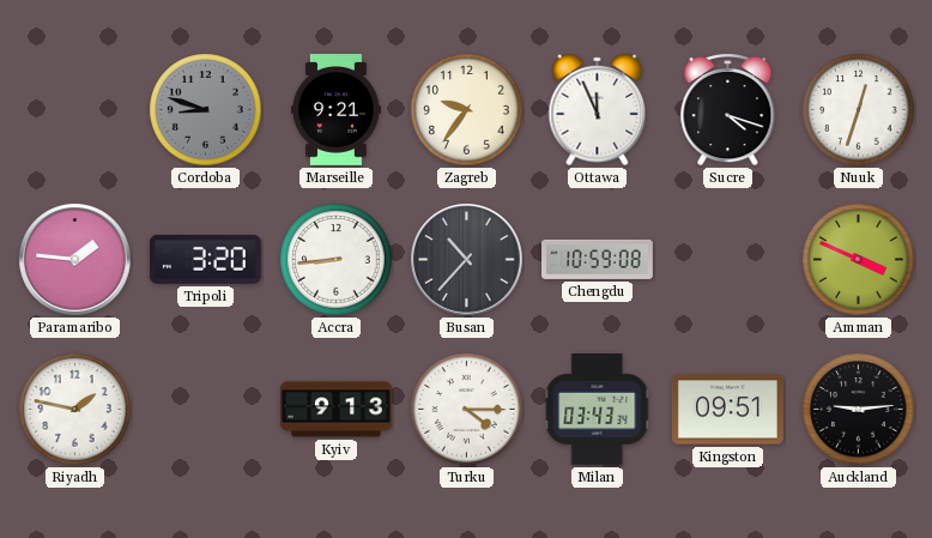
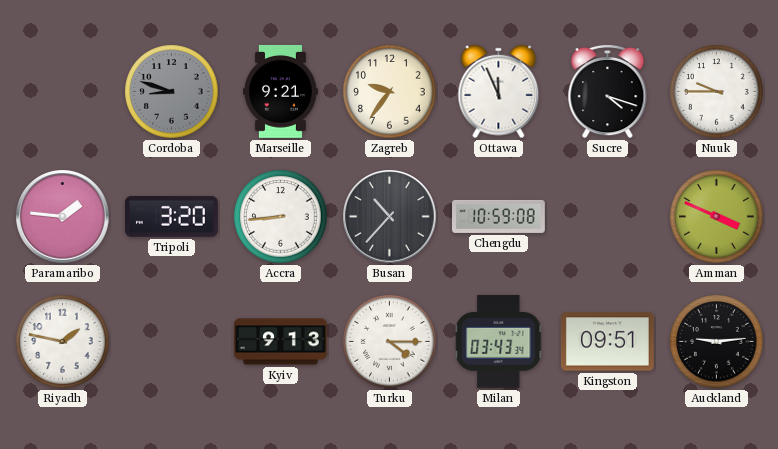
Nuuk: 12:33 -> 9:45
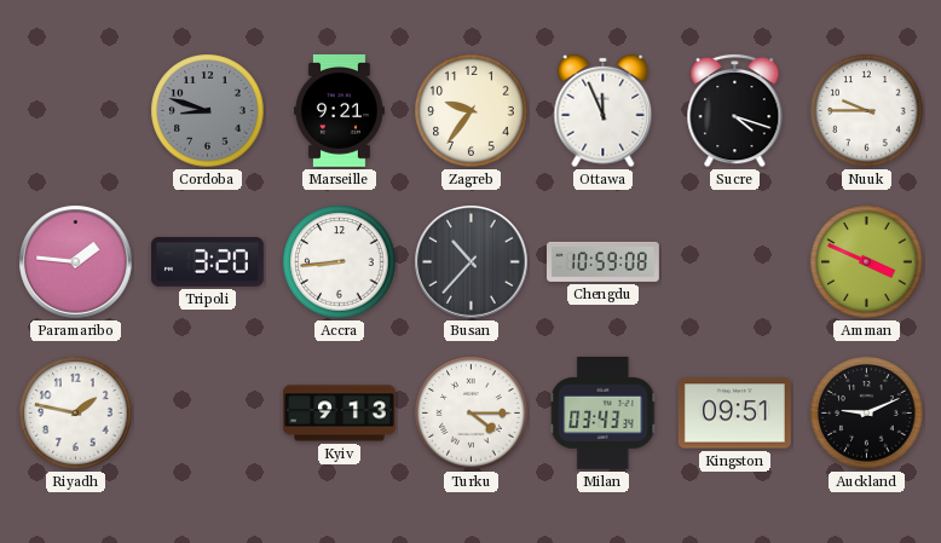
Auckland: 9:14 -> 9:11
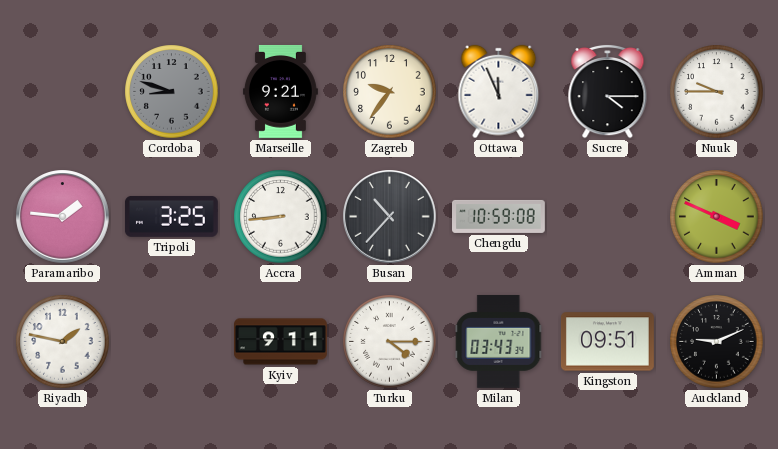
Sucre: 4:18 -> 4:15
Tripoli: 3:20 -> 3:25
Kyiv: 9:13 -> 9:11
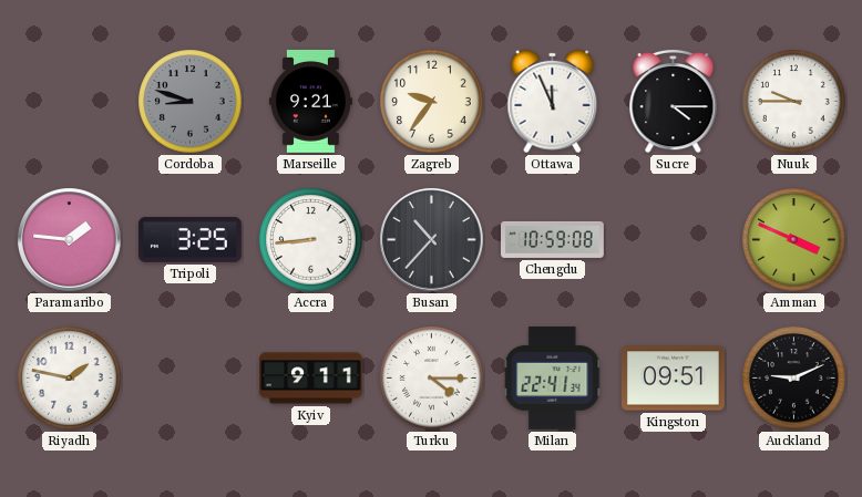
Milan: 03:43 -> 22:41
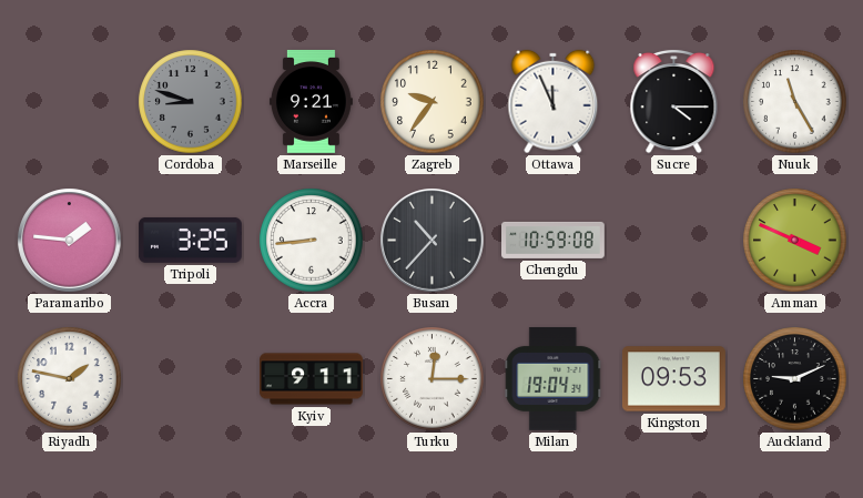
Nuuk: 9:45 -> 11:25
Turku: 4:15 -> 12:15
Milan: 22:41 -> 19:04
Kingston: 09:51 -> 09:53
